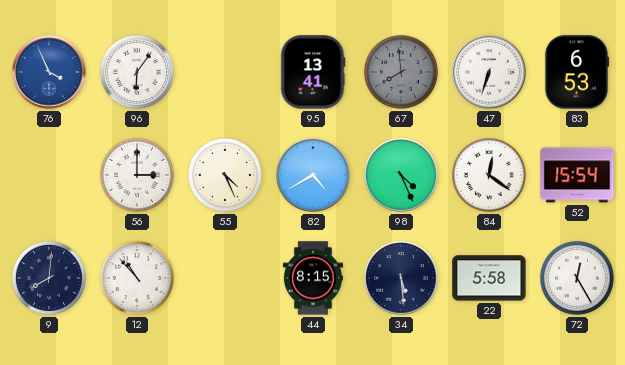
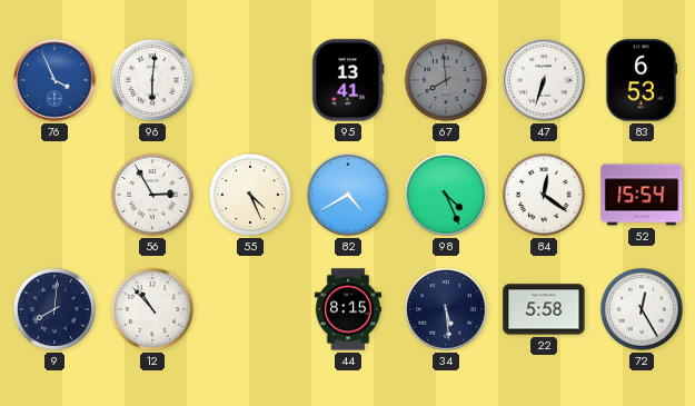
96: 6:06 -> 6:01
56: 3:00 -> 2:55
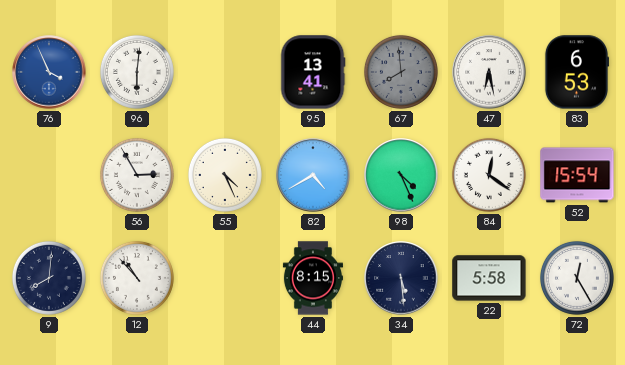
47: 6:33 -> 6:28
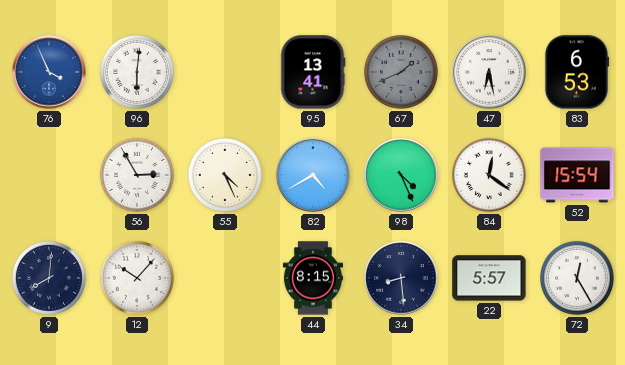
67: 7:59 -> 1:41
12: 10:53 -> 10:07
34: 5:29 -> 8:29
22: 5:58 -> 5:57
